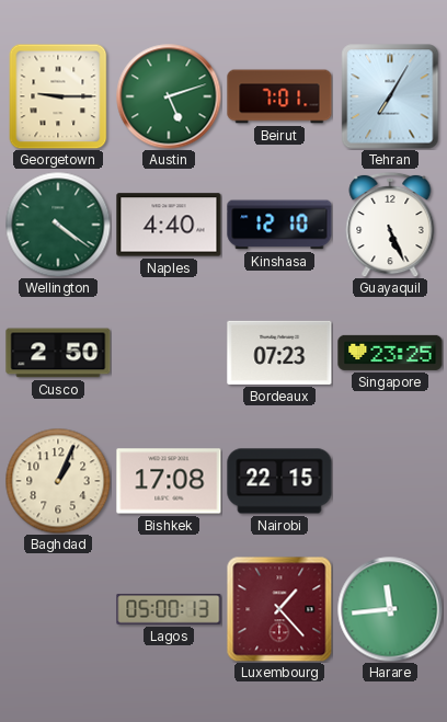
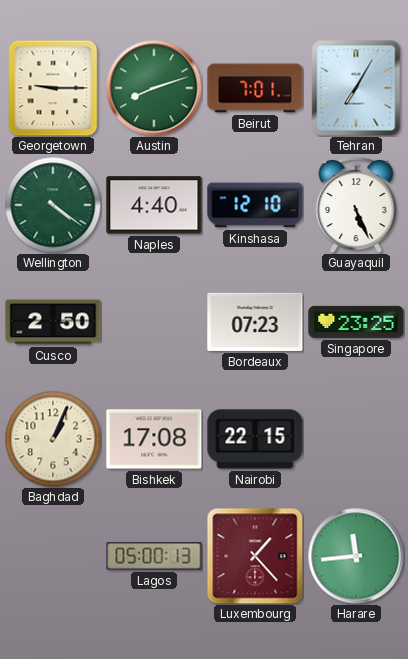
Austin: 5:12 -> 8:12
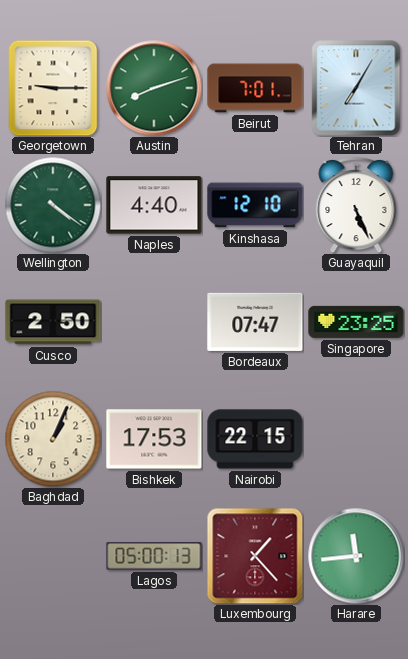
Bordeaux: 07:23 -> 07:47
Bishkek: 17:08 -> 17:53
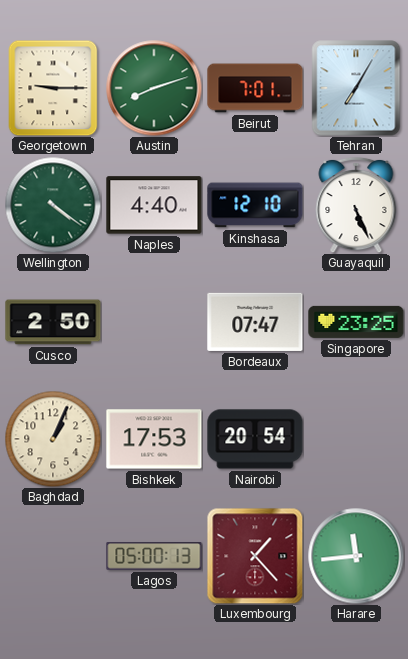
Nairobi: 22:15 -> 20:54
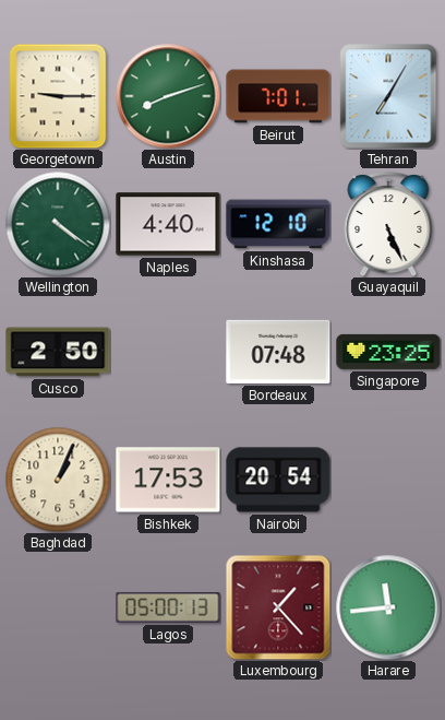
Bordeaux: 07:47 -> 07:48
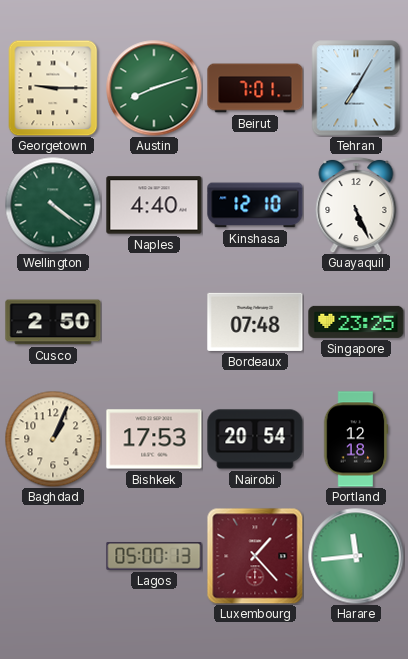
Portland: none -> 12:18
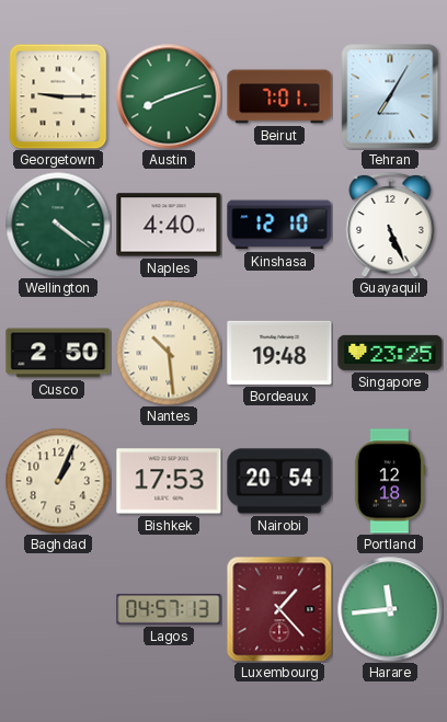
Nantes: none -> 10:29
Bordeaux: 07:48 -> 19:48
Lagos: 05:00 -> 04:57
